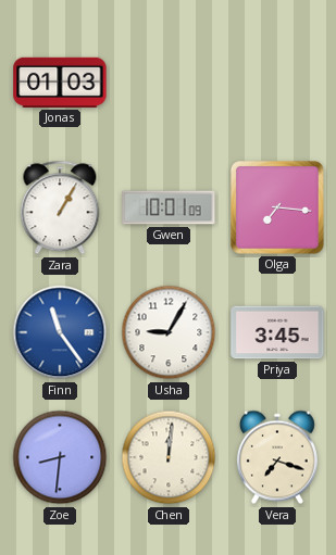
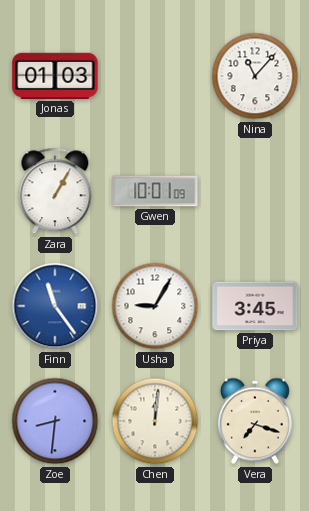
Nina: none -> 11:07
Olga: 7:16 -> none
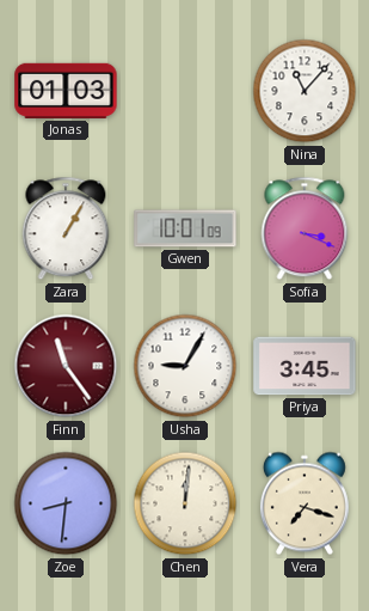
Sofia: none -> 3:19
Finn dial: blue -> burgundy
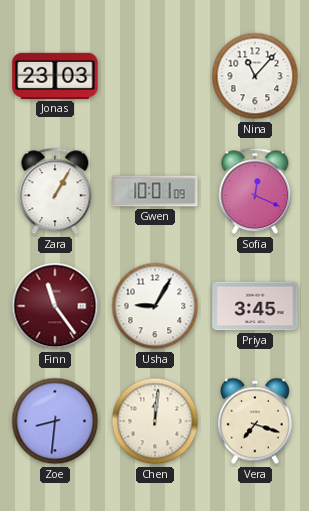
Jonas: 01:03 -> 23:03
Sofia: 3:19 -> 12:19
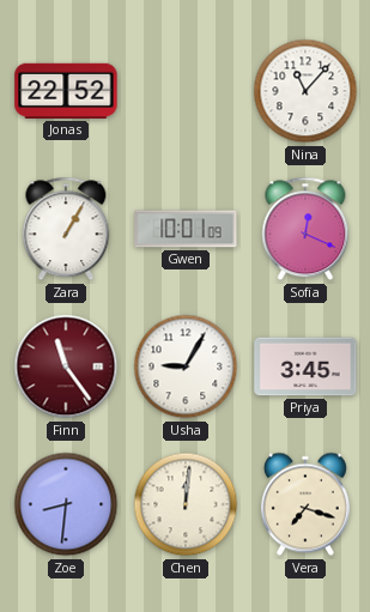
Jonas: 23:03 -> 22:52
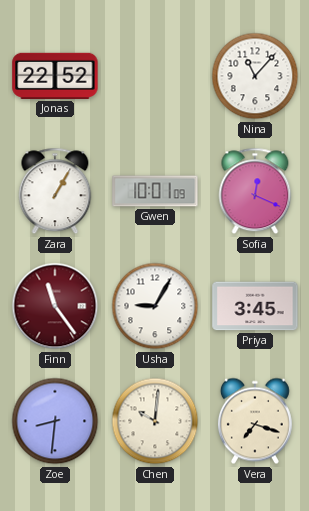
Chen: 12:01 -> 10:01
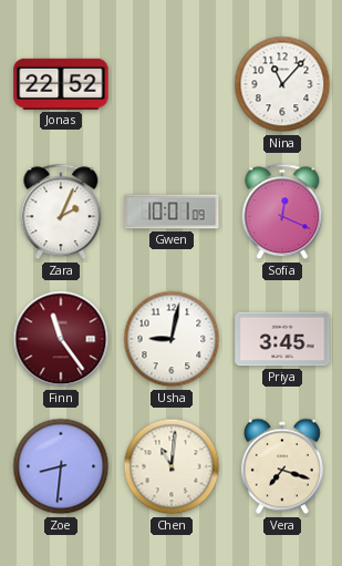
Zara: 1:05 -> 2:04
Usha: 9:05 -> 9:02
Chen: 10:01 -> 11:01
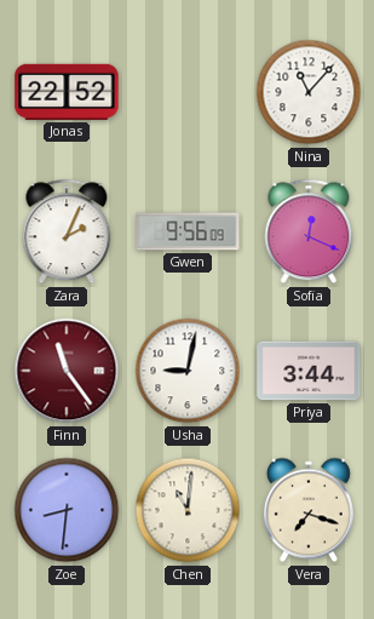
Gwen: 10:01 -> 9:56
Priya: 3:45 -> 3:44
